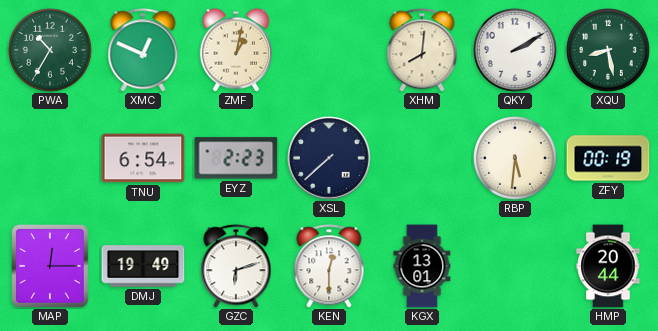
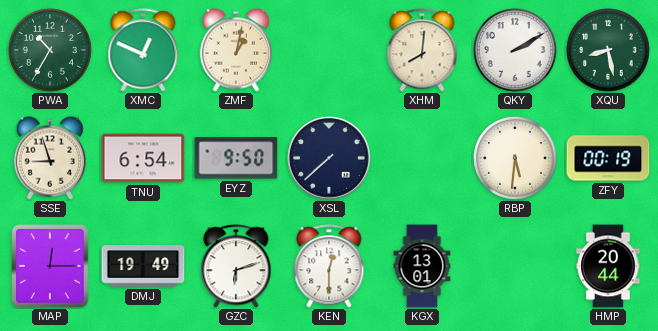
SSE: none -> 8:57
EYZ: 2:23 -> 9:50
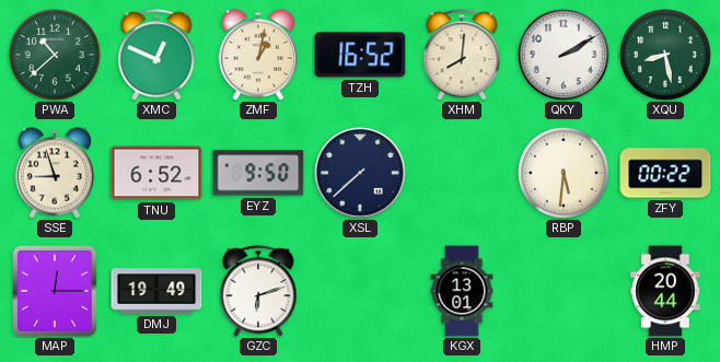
PWA: 10:35 -> 10:38
TZH: none -> 16:52
TNU: 6:54 -> 6:52
ZFY: 00:19 -> 00:22
KEN: 12:30 -> none
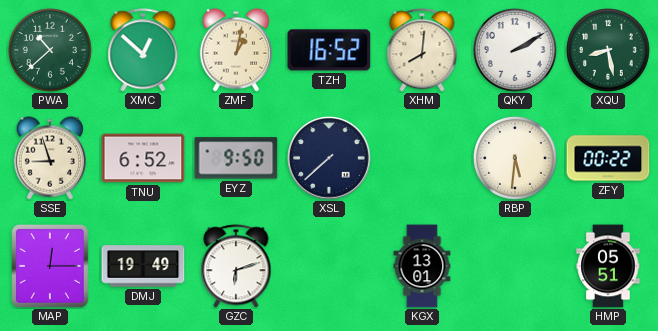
XMC: 12:49 -> 12:52
HMP: 20:44 -> 05:51
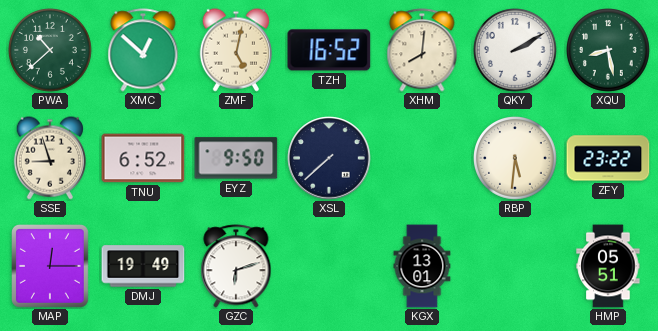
ZMF: 1:02 -> 5:02
ZFY: 00:22 -> 23:22
